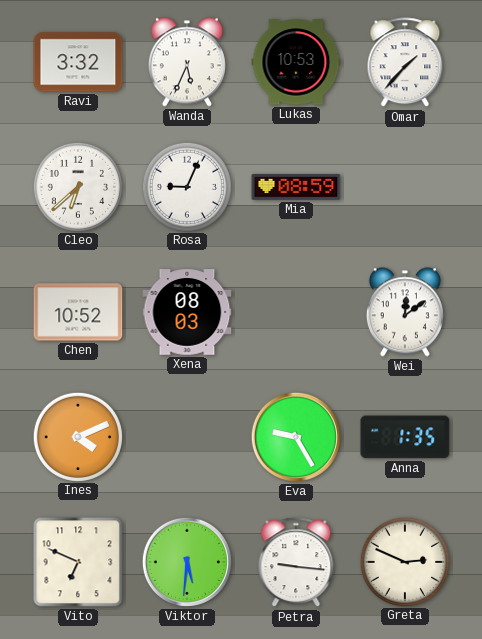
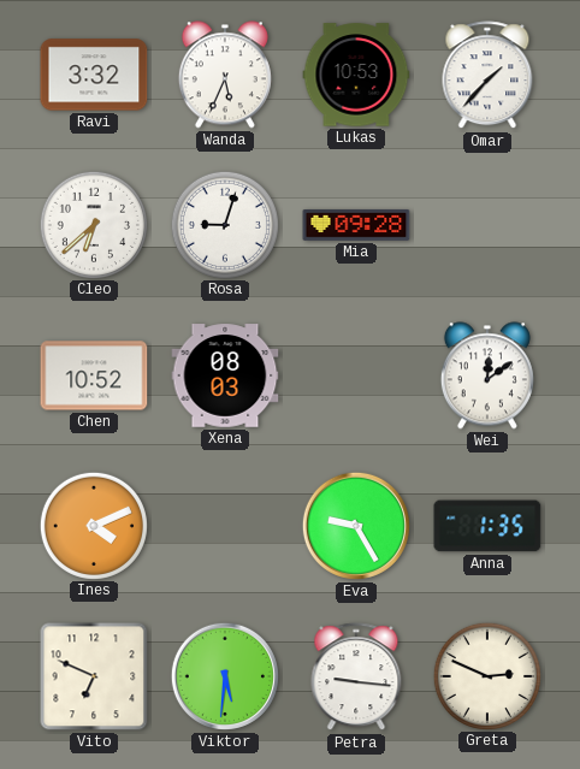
Rosa: 9:04 -> 9:03
Mia: 08:59 -> 09:28
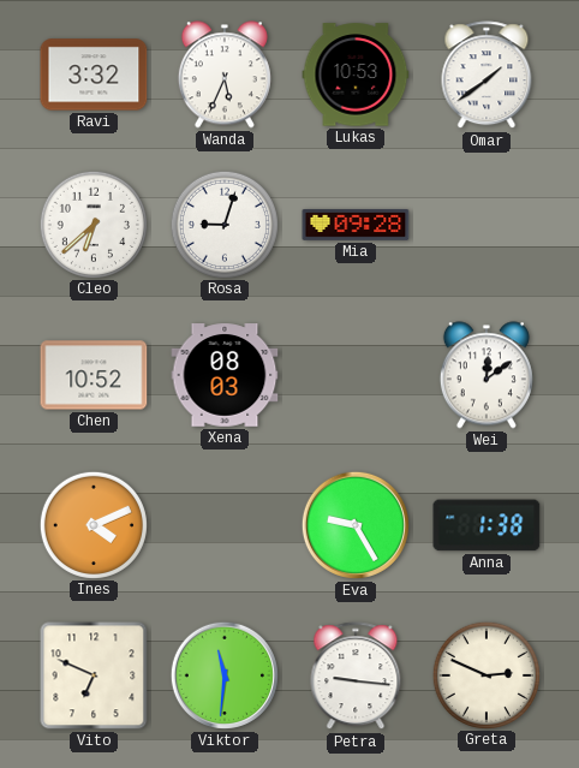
Omar: 1:37 -> 1:39
Anna: 1:35 -> 1:38
Viktor: 5:31 -> 11:31
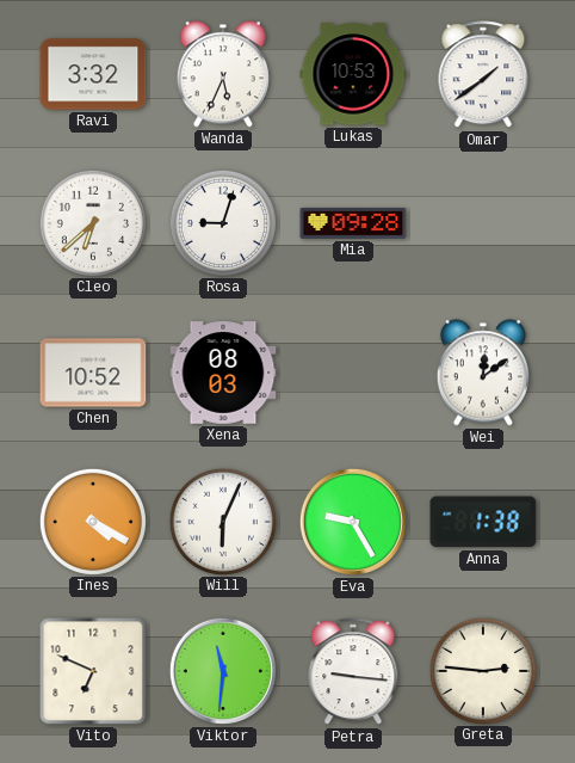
Ines: 4:11 -> 4:20
Will: none -> 6:04
Greta: 2:49 -> 2:46
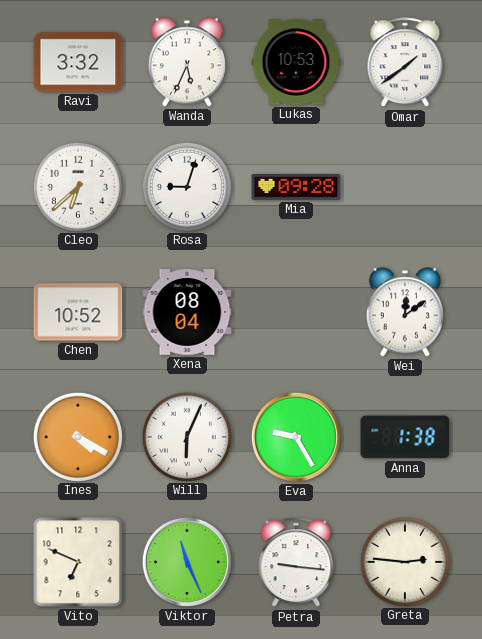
Xena: 08:03 -> 08:04
Viktor: 11:31 -> 11:26
